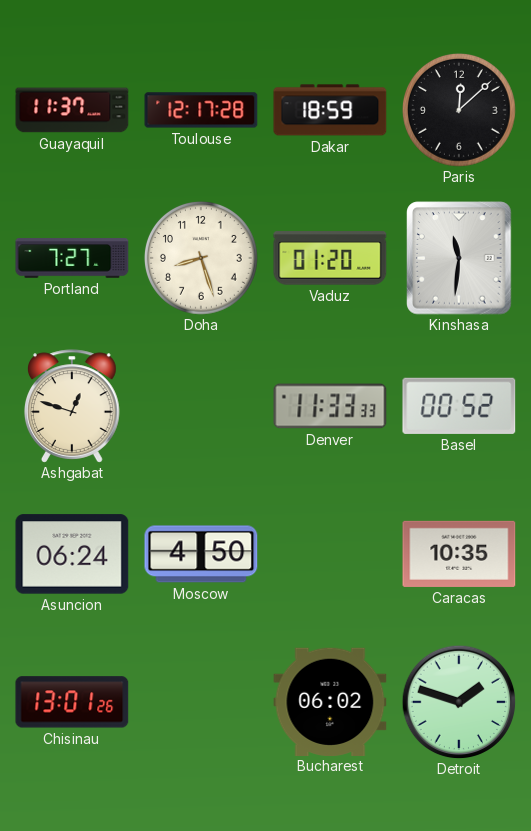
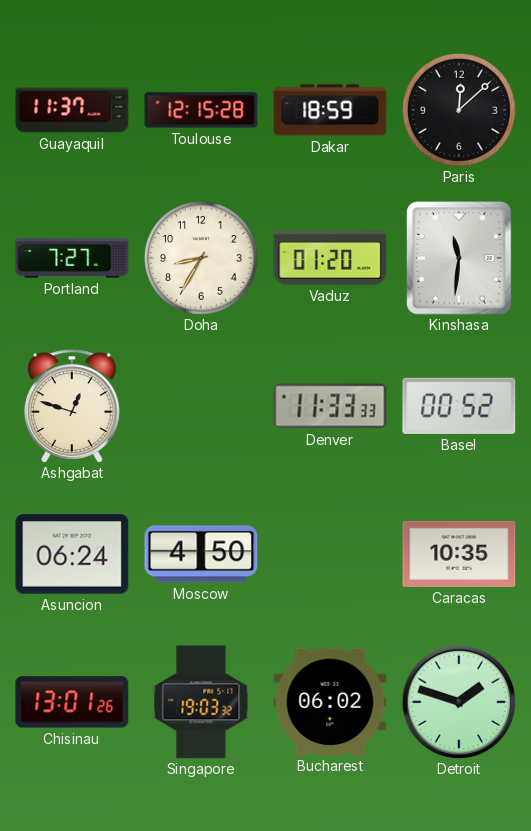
Toulouse: 12:17 -> 12:15
Doha: 8:27 -> 8:35
Singapore: none -> 19:03
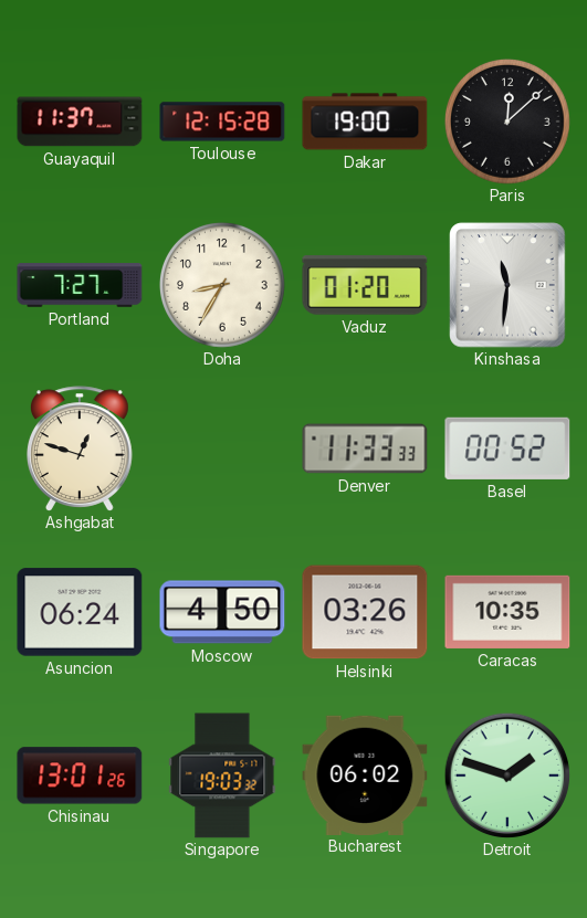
Dakar: 18:59 -> 19:00
Helsinki: none -> 03:26
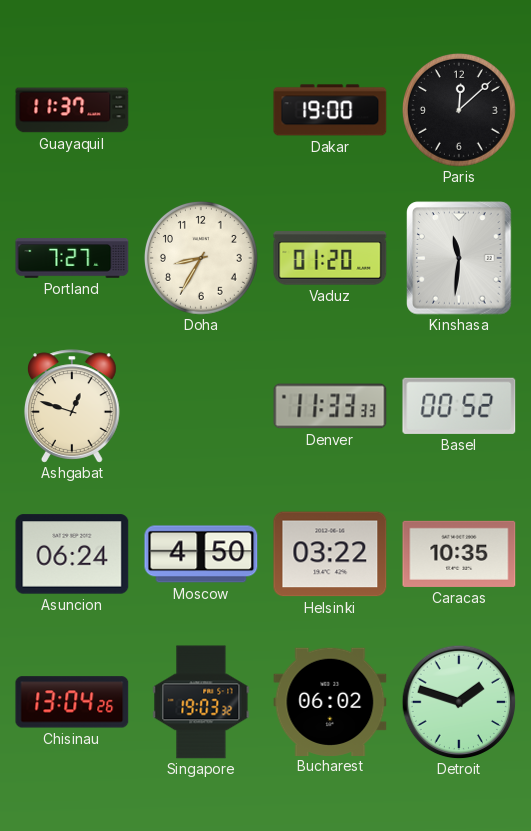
Toulouse: 12:15 -> none
Helsinki: 03:26 -> 03:22
Chisinau: 13:01 -> 13:04
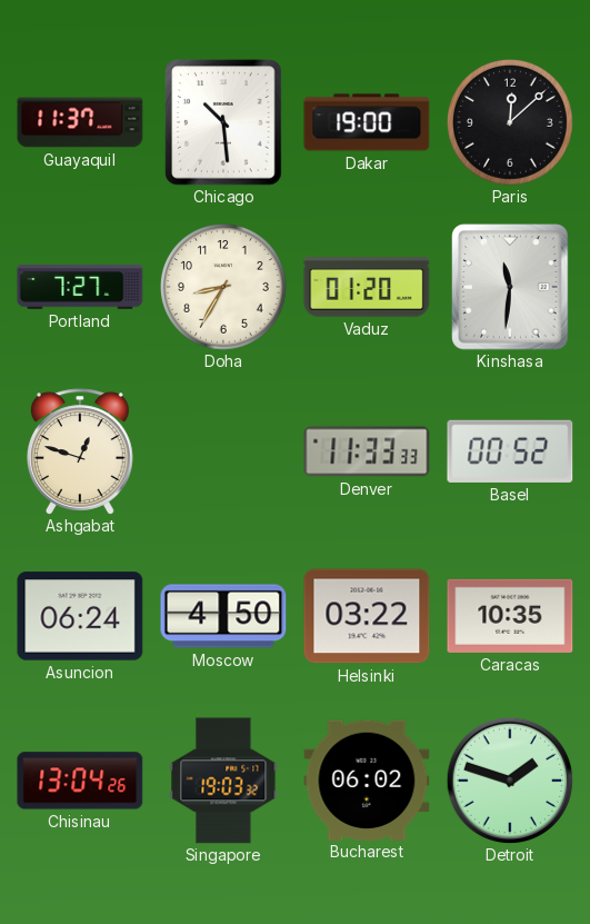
Chicago: none -> 10:29
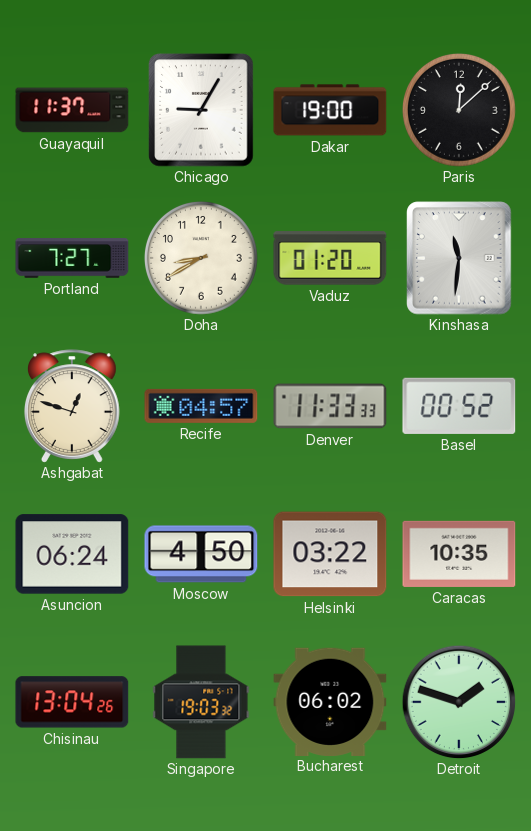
Chicago: 10:29 -> 9:05
Doha: 8:35 -> 8:40
Recife: none -> 04:57
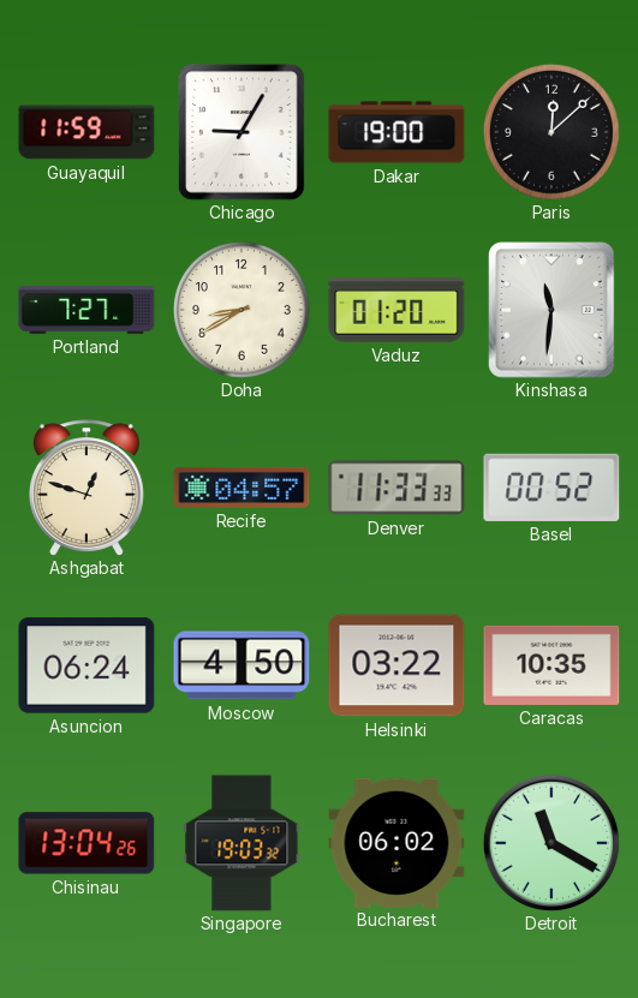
Guayaquil: 11:37 -> 11:59
Detroit: 1:48 -> 11:20
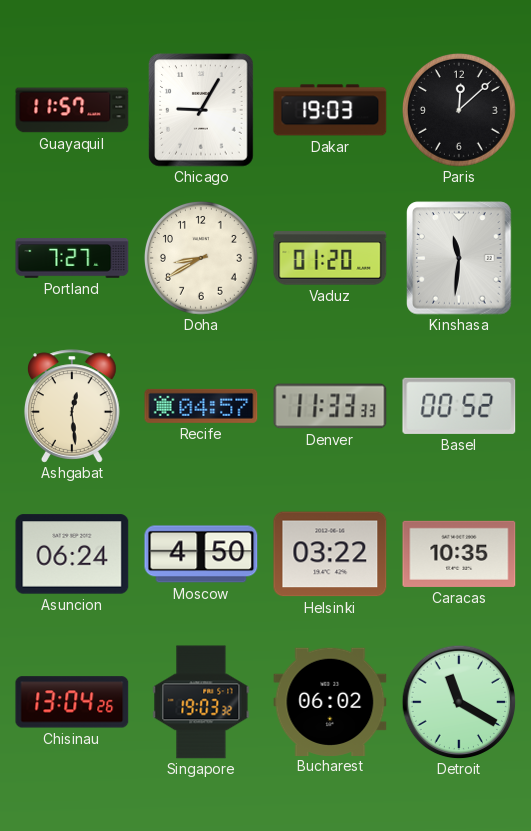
Guayaquil: 11:59 -> 11:57
Dakar: 19:00 -> 19:03
Ashgabat: 12:48 -> 12:29
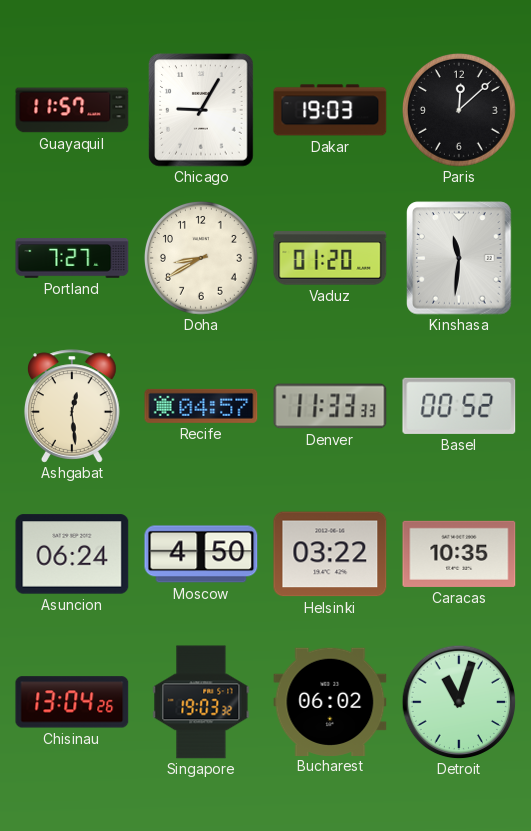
Detroit: 11:20 -> 11:03
